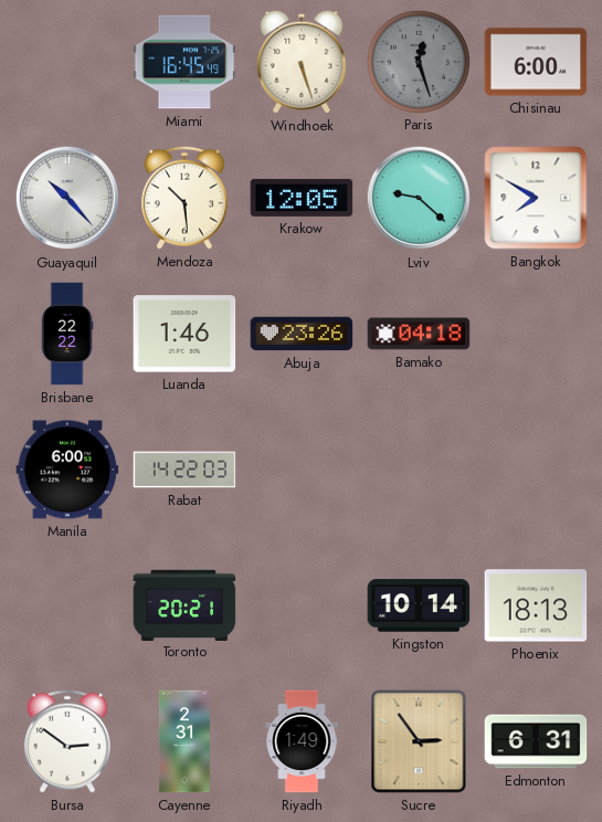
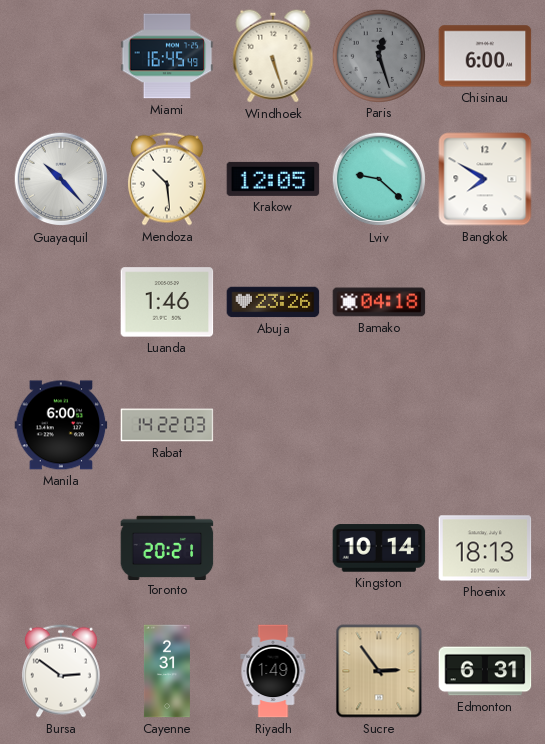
Brisbane: 22:22 -> none
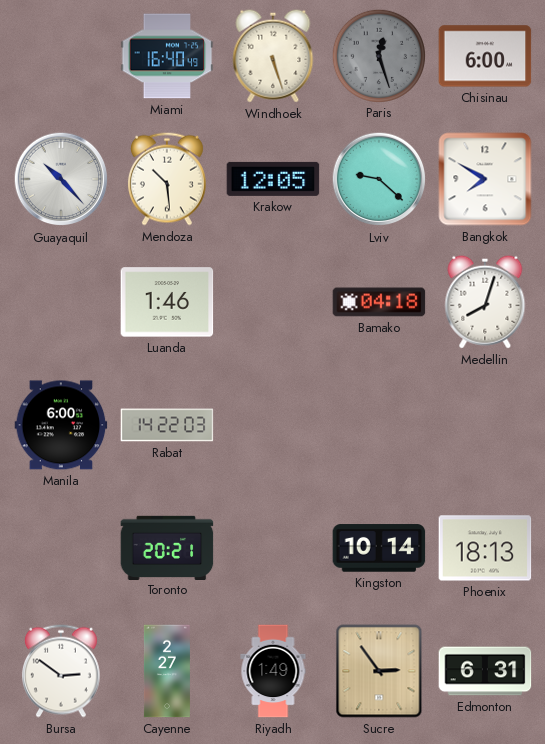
Miami: 16:45 -> 16:40
Abuja: 23:26 -> none
Medellin: none -> 8:03
Cayenne: 2:31 -> 2:27
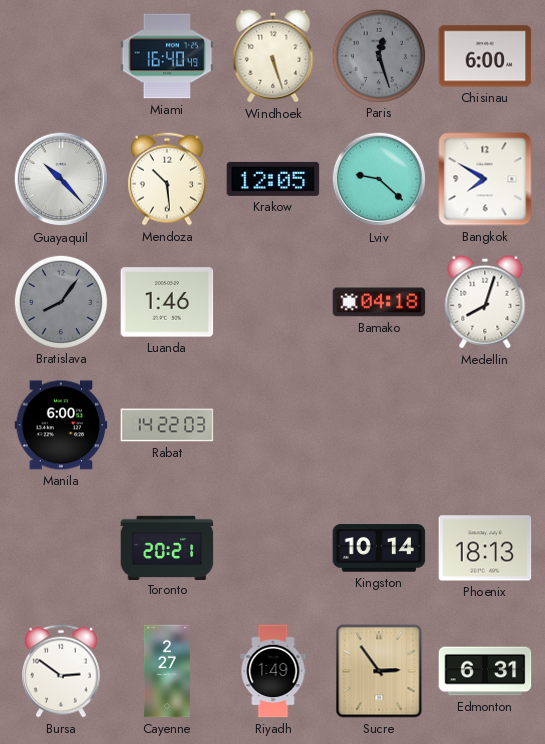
Bratislava: none -> 8:06
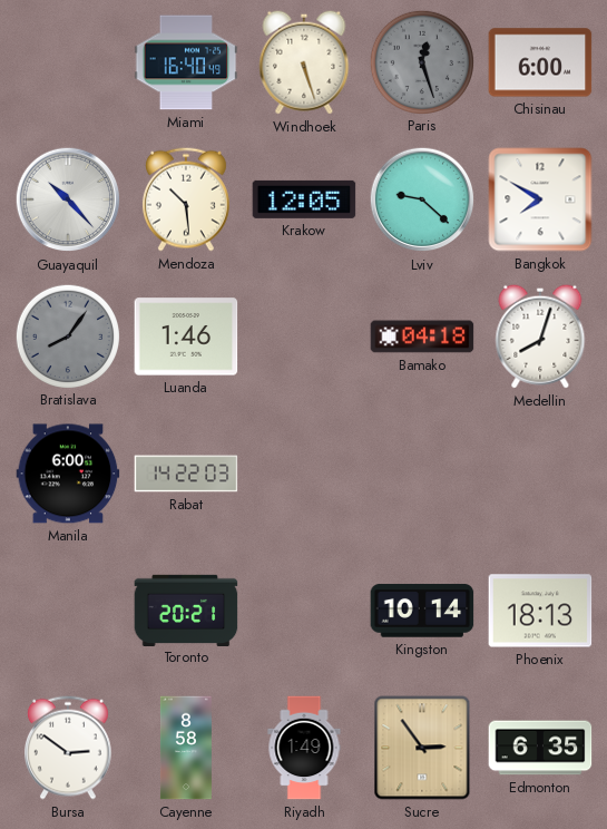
Cayenne: 2:27 -> 8:58
Edmonton: 6:31 -> 6:35
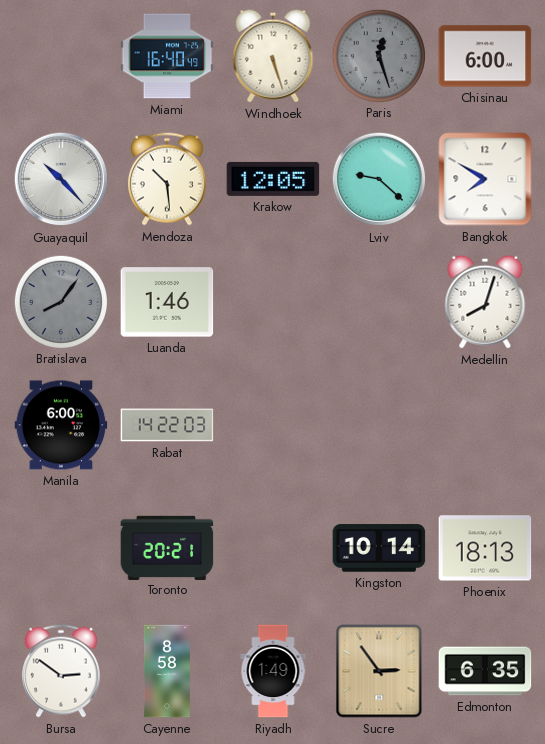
Bamako: 04:18 -> none
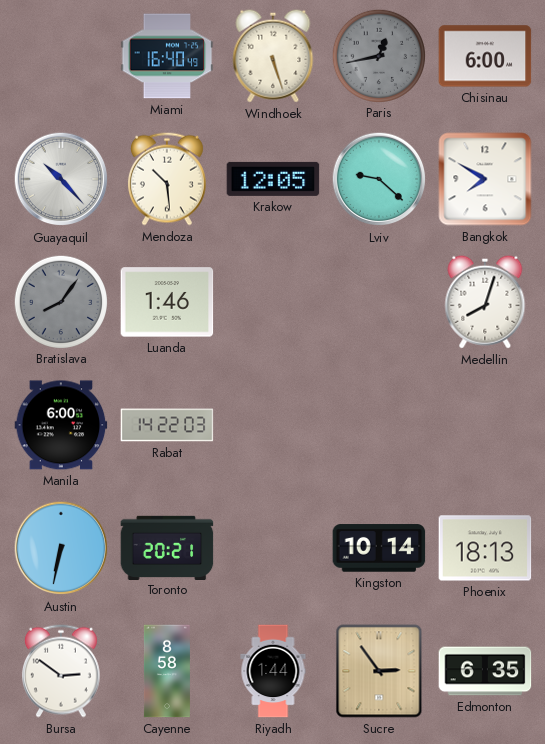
Paris: 12:27 -> 12:43
Austin: none -> 6:32
Riyadh: 1:49 -> 1:44
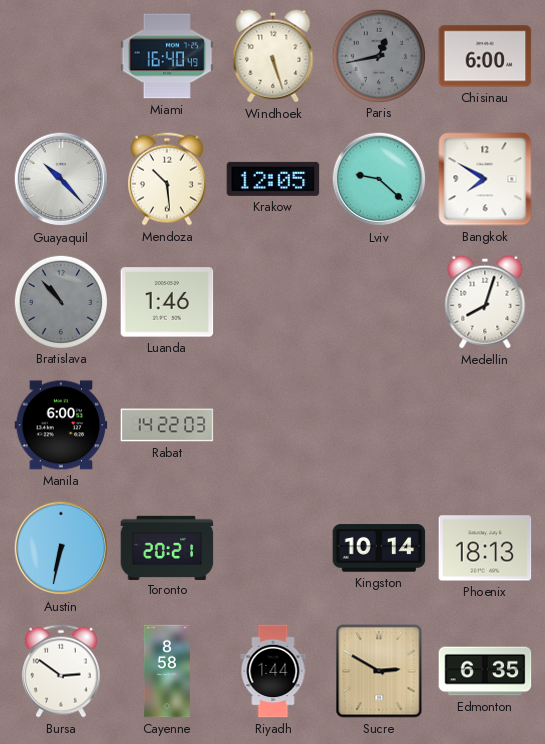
Bratislava: 8:06 -> 10:53
Sucre: 2:54 -> 2:50
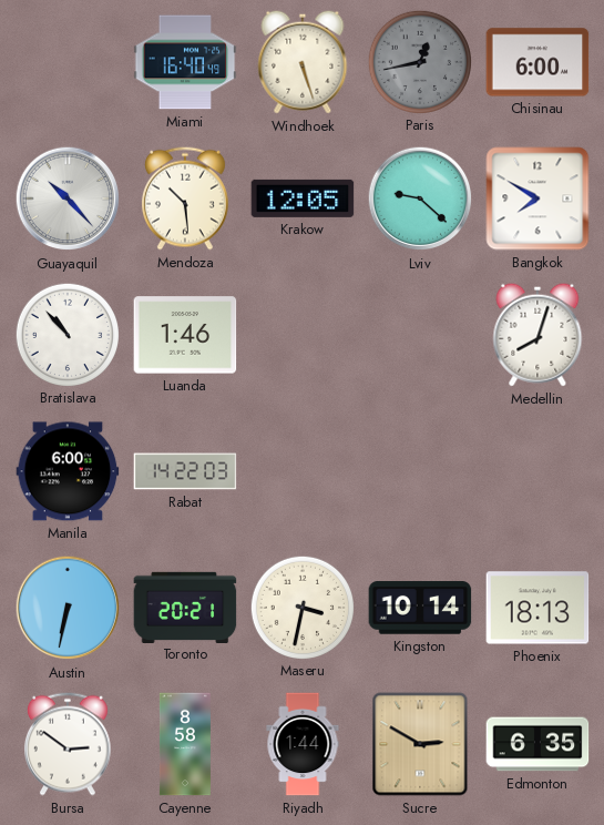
Bratislava dial: grey -> white
Maseru: none -> 3:32
